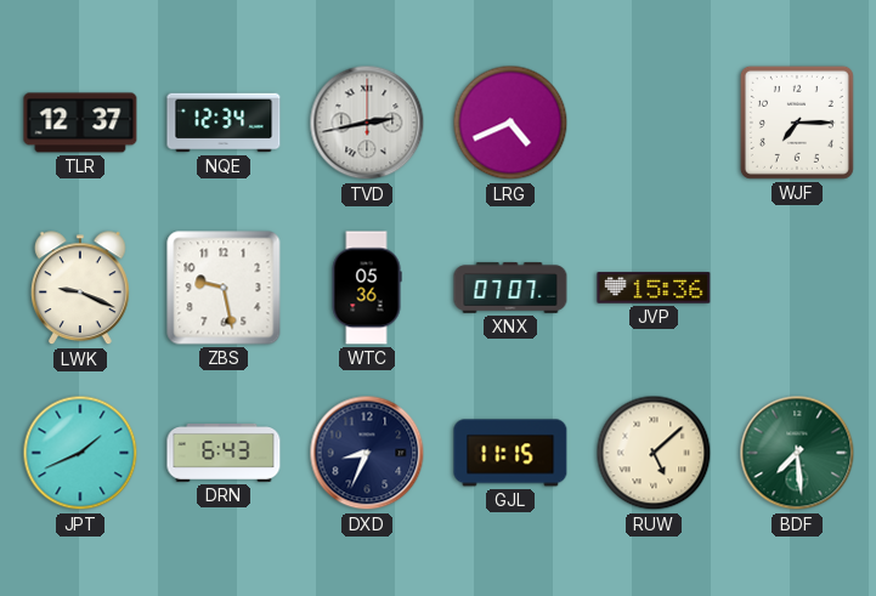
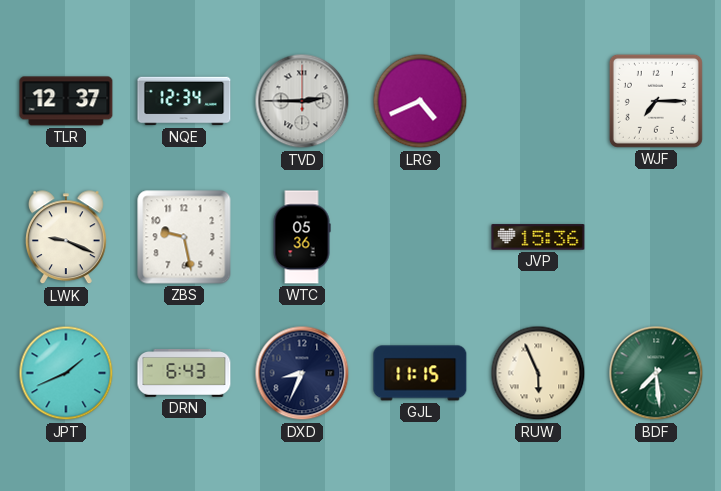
TVD: 2:43 -> 2:45
XNX: 07:07 -> none
RUW: 5:08 -> 5:56
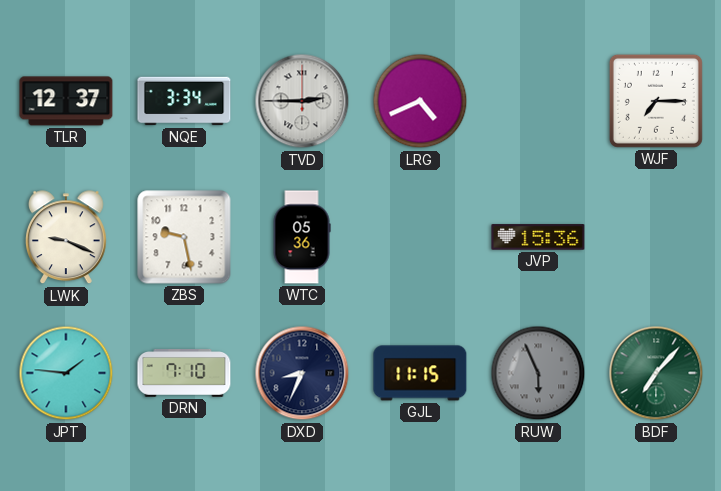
NQE: 12:34 -> 3:34
JPT: 1:41 -> 1:46
DRN: 6:43 -> 7:10
RUW dial: cream -> grey
BDF: 7:29 -> 7:07
